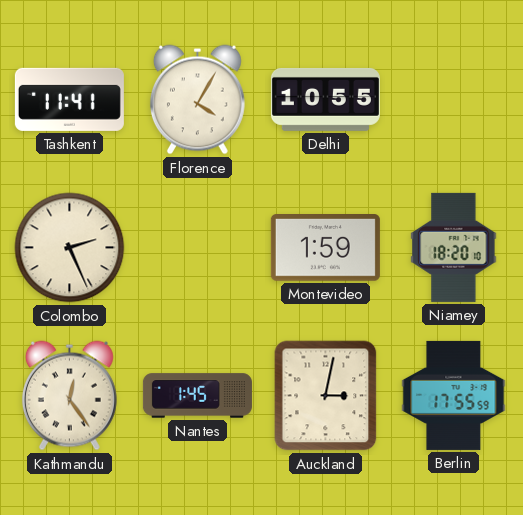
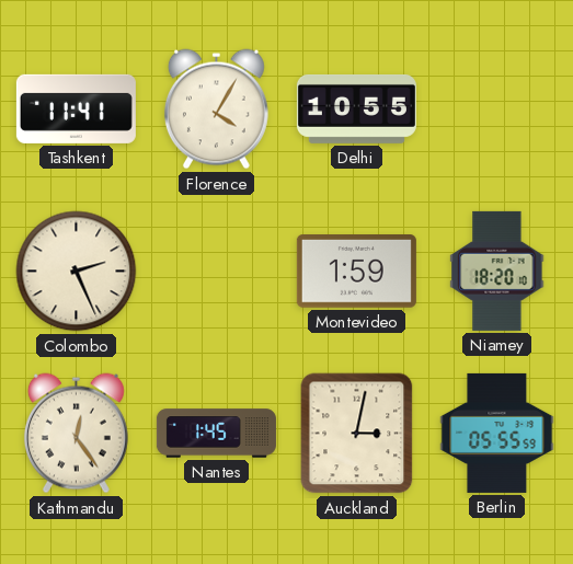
Berlin: 17:55 -> 05:55
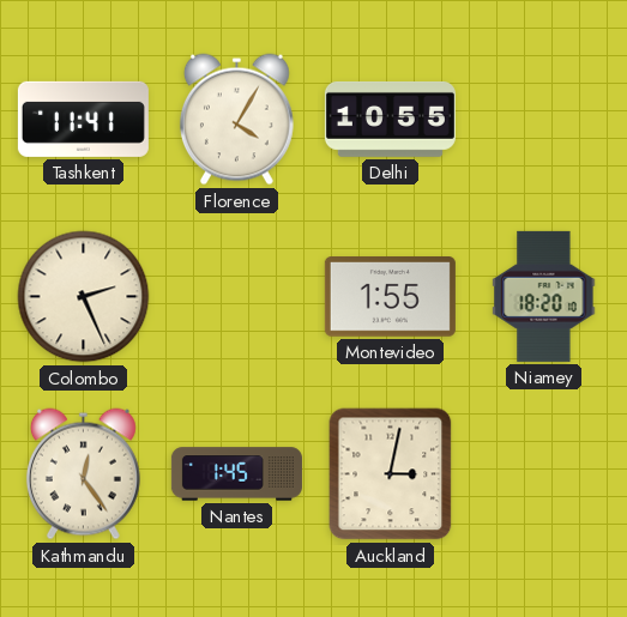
Montevideo: 1:59 -> 1:55
Berlin: 05:55 -> none
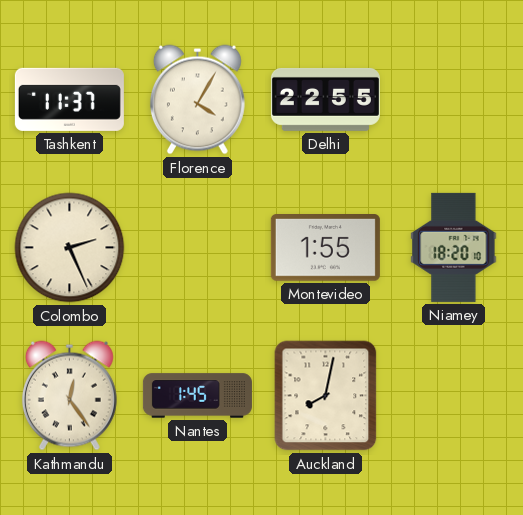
Tashkent: 11:41 -> 11:37
Delhi: 10:55 -> 22:55
Auckland: 3:02 -> 8:02
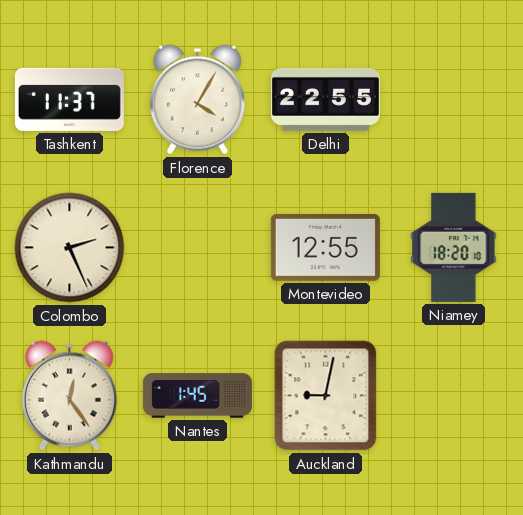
Montevideo: 1:55 -> 12:55
Auckland: 8:02 -> 9:02
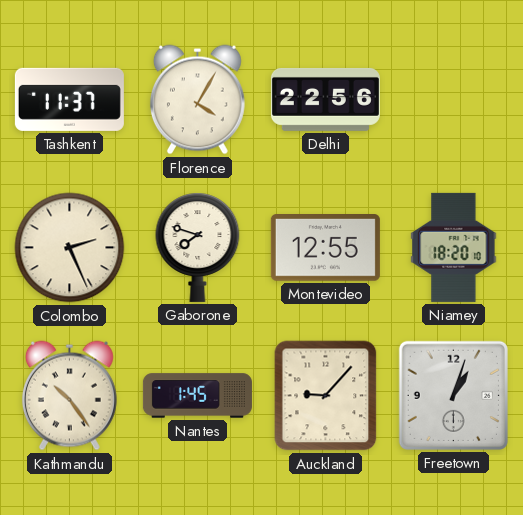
Delhi: 22:55 -> 22:56
Gaborone: none -> 7:48
Kathmandu: 12:24 -> 10:24
Auckland: 9:02 -> 9:07
Freetown: none -> 1:03
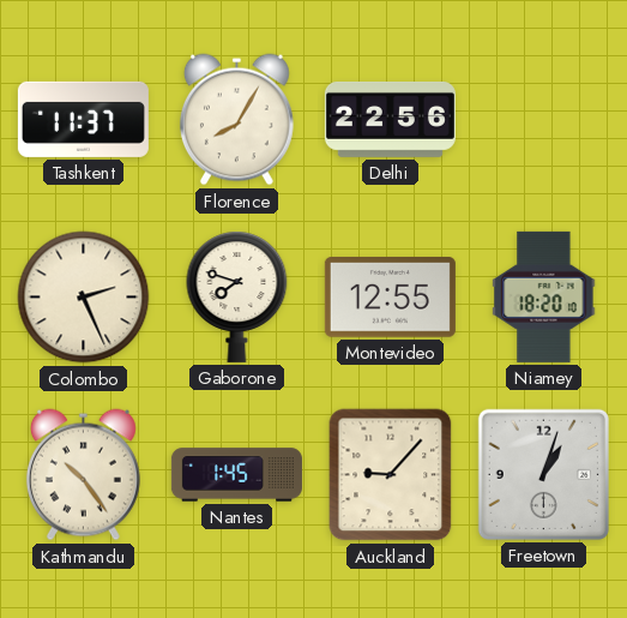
Florence: 4:05 -> 8:05
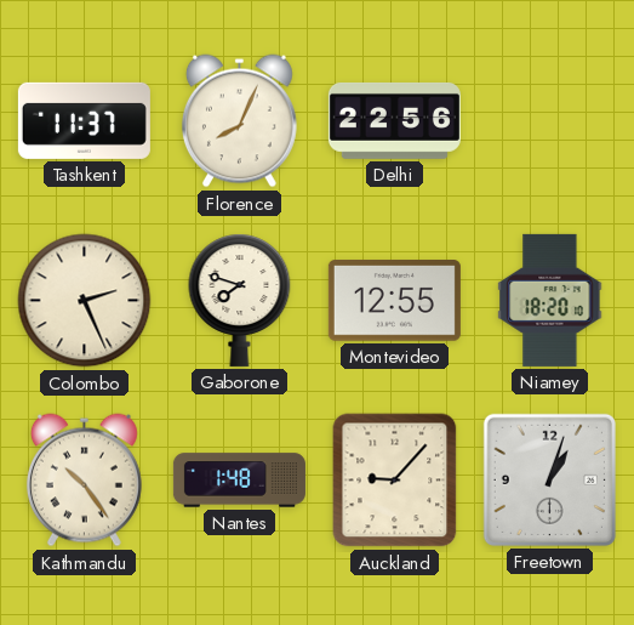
Florence: 8:05 -> 8:04
Nantes: 1:45 -> 1:48
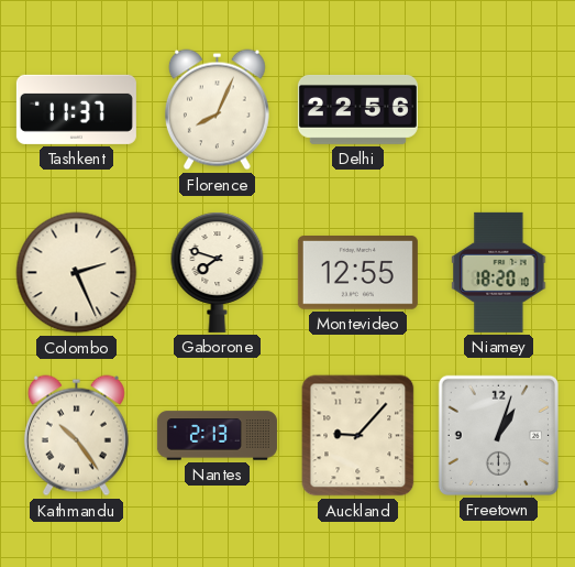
Nantes: 1:48 -> 2:13
